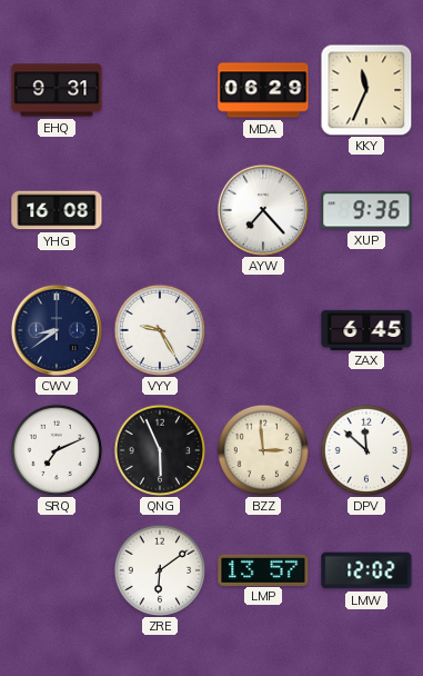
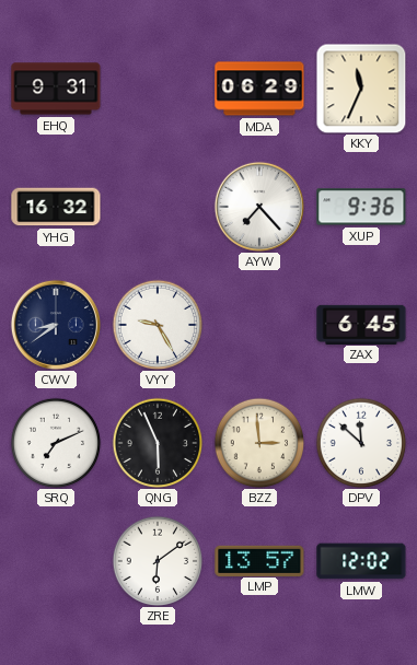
YHG: 16:08 -> 16:32
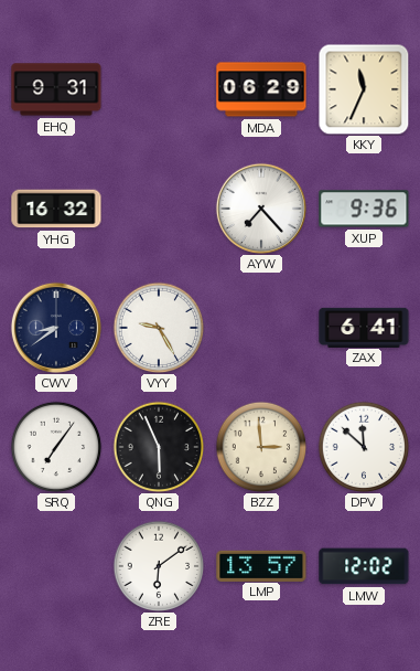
ZAX: 6:45 -> 6:41
SRQ: 7:11 -> 7:06
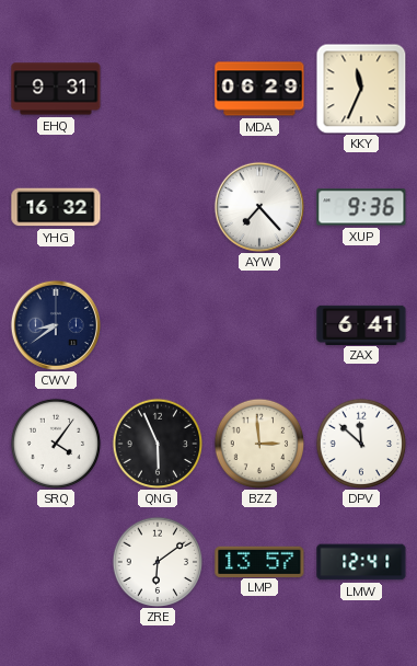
VYY: 9:25 -> none
SRQ: 7:06 -> 4:06
LMW: 12:02 -> 12:41
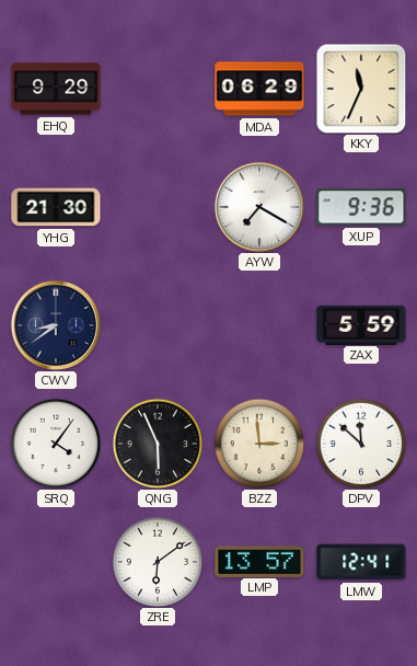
EHQ: 9:31 -> 9:29
YHG: 16:32 -> 21:30
AYW: 7:23 -> 7:20
ZAX: 6:41 -> 5:59
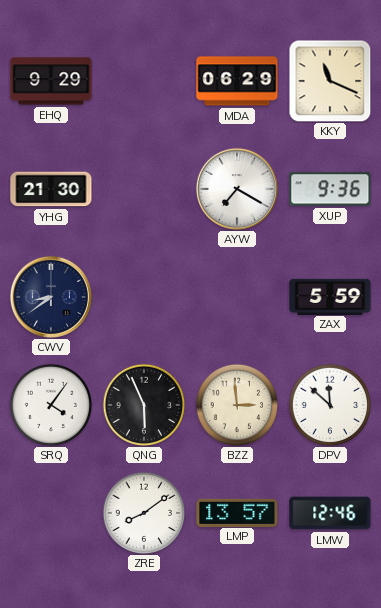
KKY: 11:34 -> 11:19
ZRE: 6:09 -> 8:09
LMW: 12:41 -> 12:46
